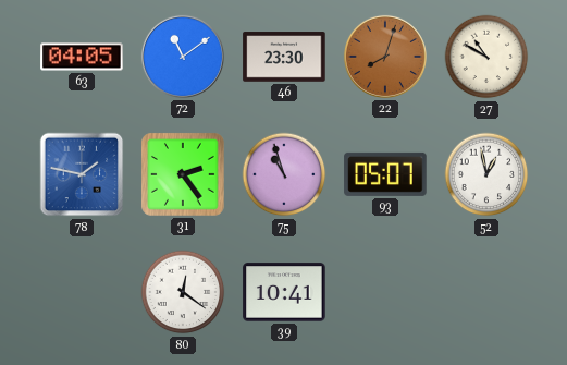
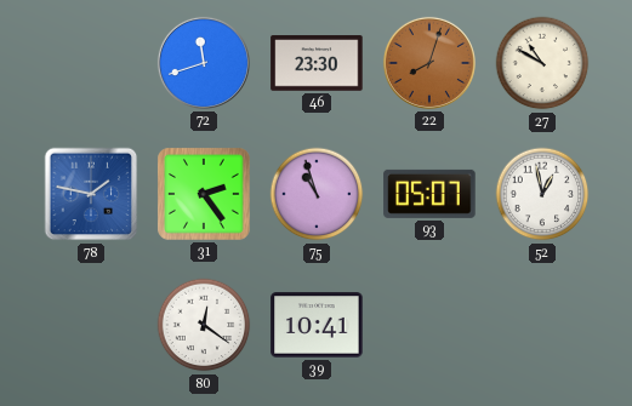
63: 04:05 -> none
72: 11:09 -> 11:42
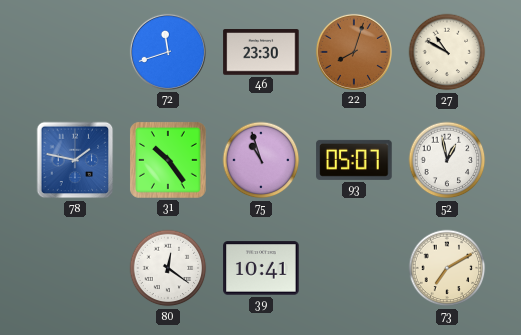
31: 2:24 -> 10:24
73: none -> 7:10
